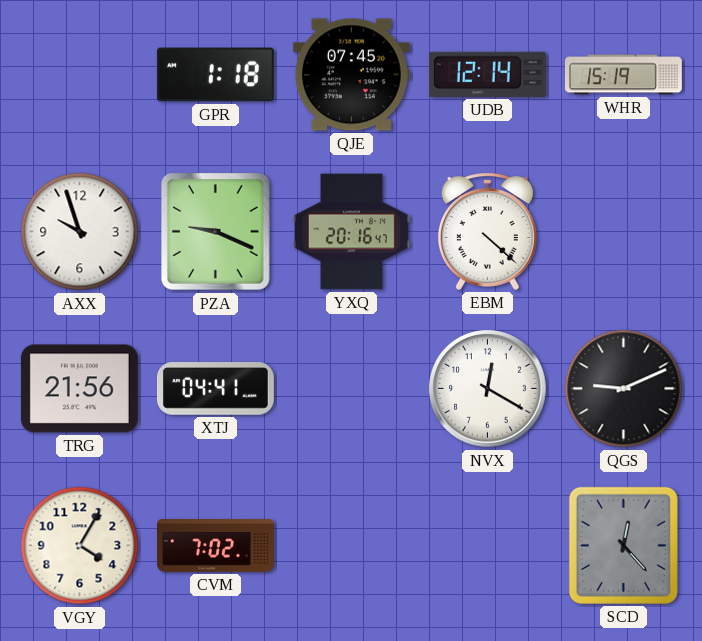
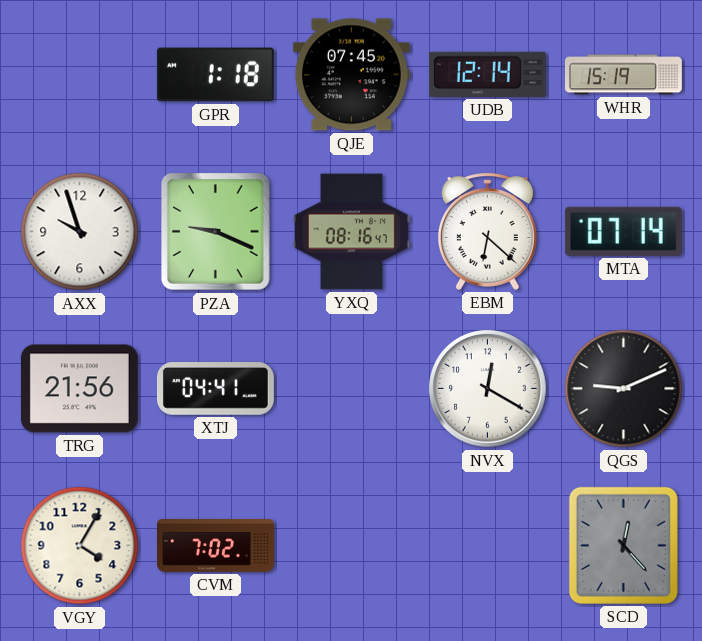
YXQ: 20:16 -> 08:16
EBM: 4:22 -> 6:22
MTA: none -> 07:14
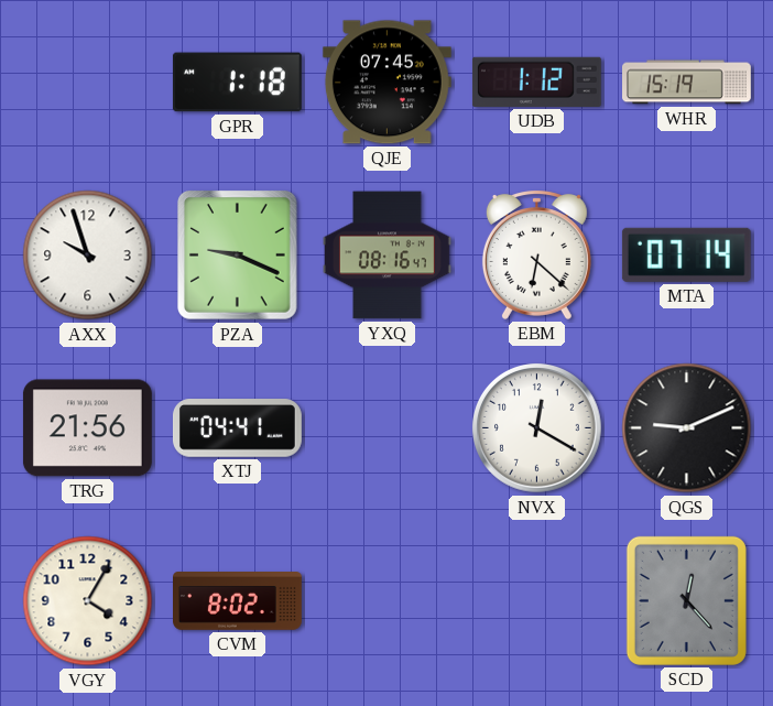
UDB: 12:14 -> 1:12
CVM: 7:02 -> 8:02
